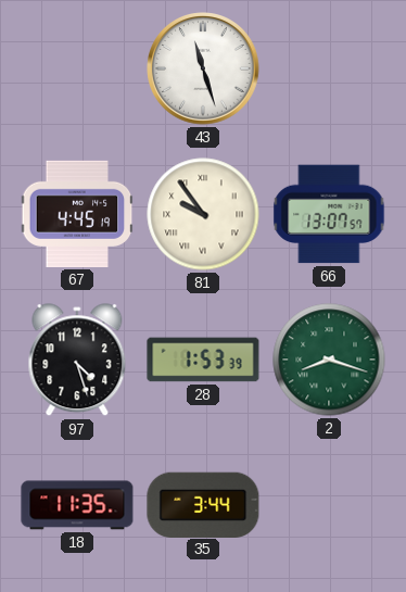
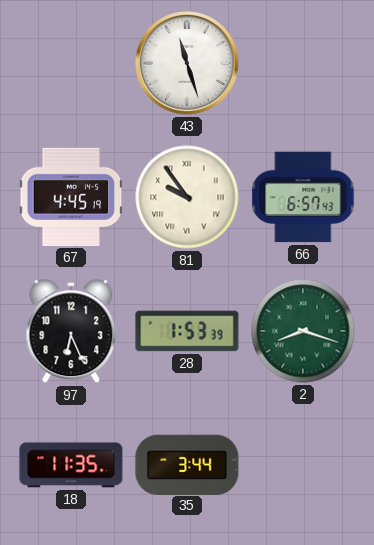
66: 13:07 -> 6:57
97: 4:27 -> 6:26
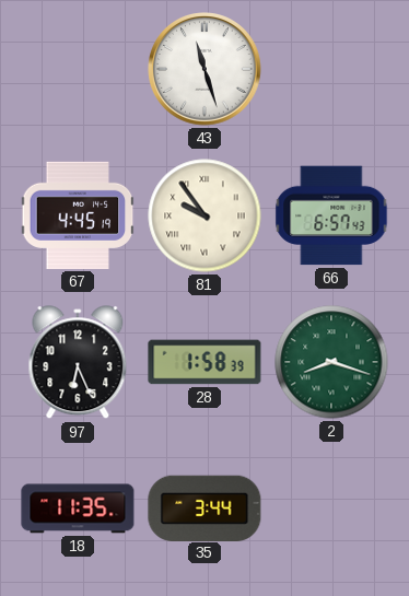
28: 1:53 -> 1:58
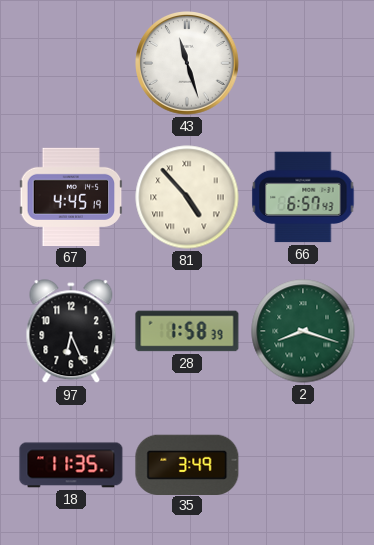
81: 9:54 -> 4:53
35: 3:44 -> 3:49
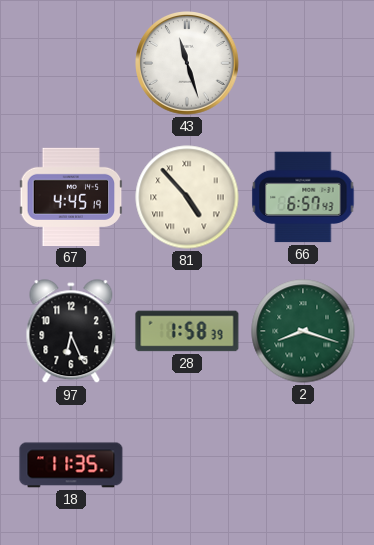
35: 3:49 -> none
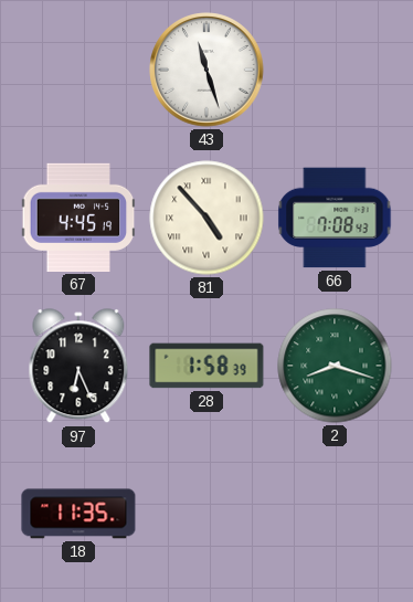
66: 6:57 -> 7:08
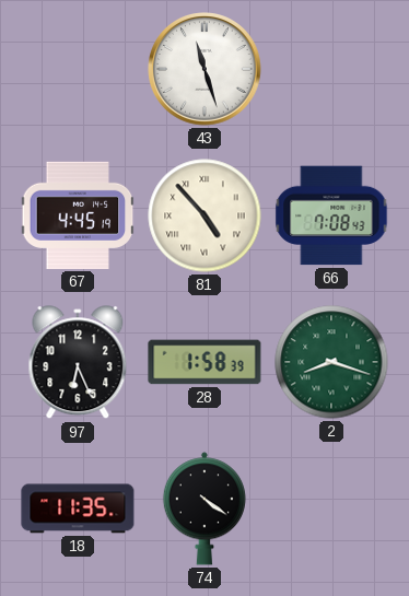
74: none -> 4:21
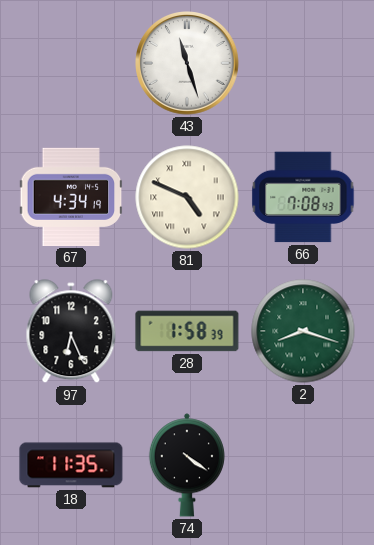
67: 4:45 -> 4:34
81: 4:53 -> 4:49
